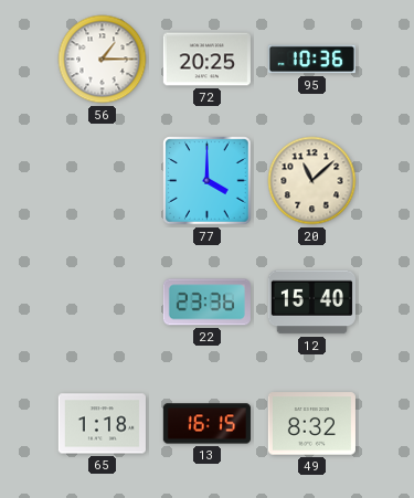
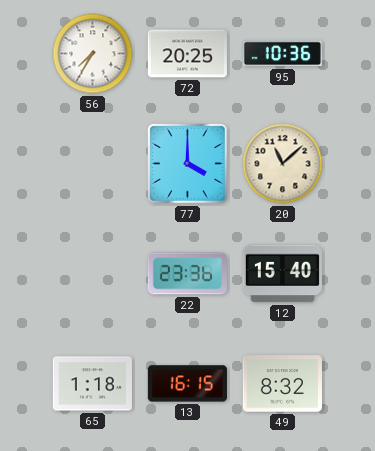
56: 1:15 -> 7:35
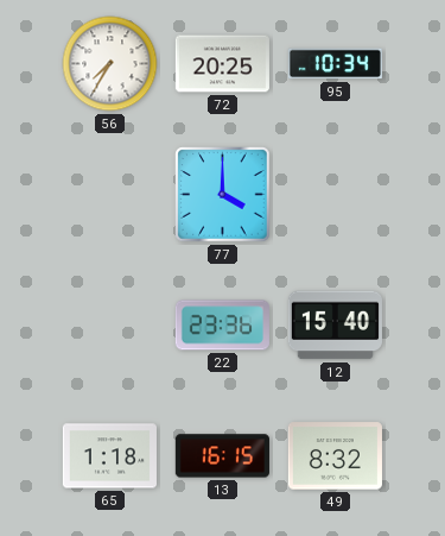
95: 10:36 -> 10:34
20: 11:08 -> none
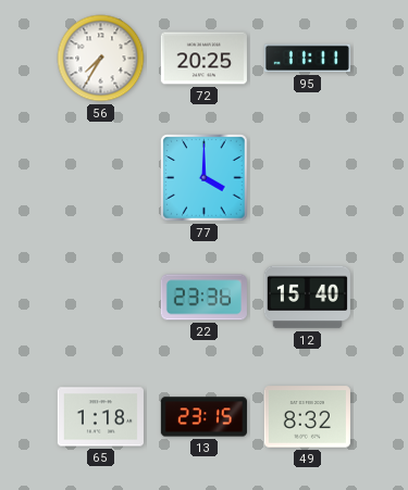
95: 10:34 -> 11:11
13: 16:15 -> 23:15
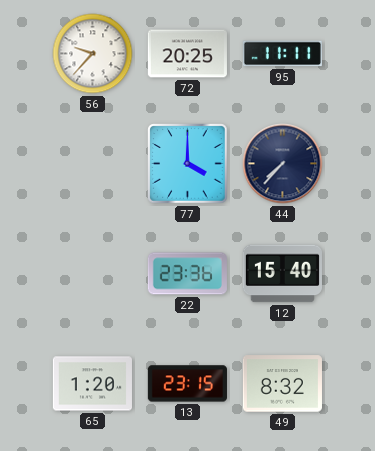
56: 7:35 -> 9:37
44: none -> 7:37
65: 1:18 -> 1:20
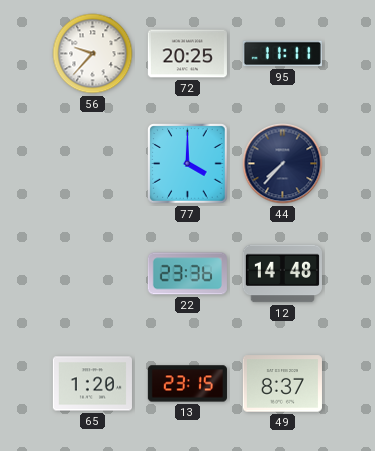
12: 15:40 -> 14:48
49: 8:32 -> 8:37
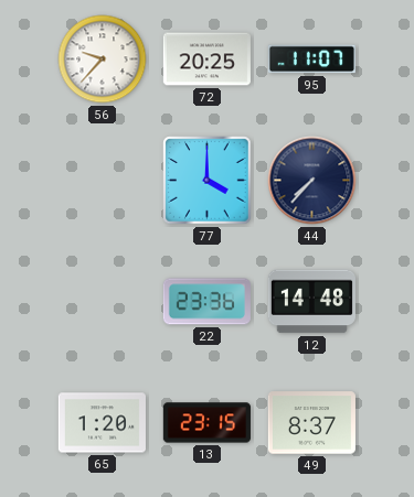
95: 11:11 -> 11:07
